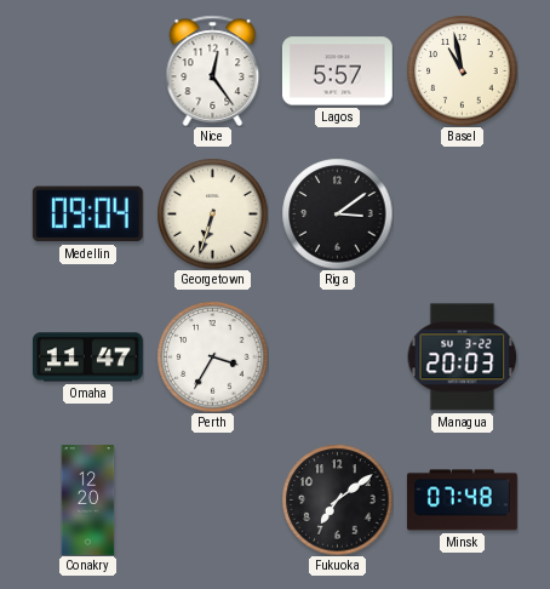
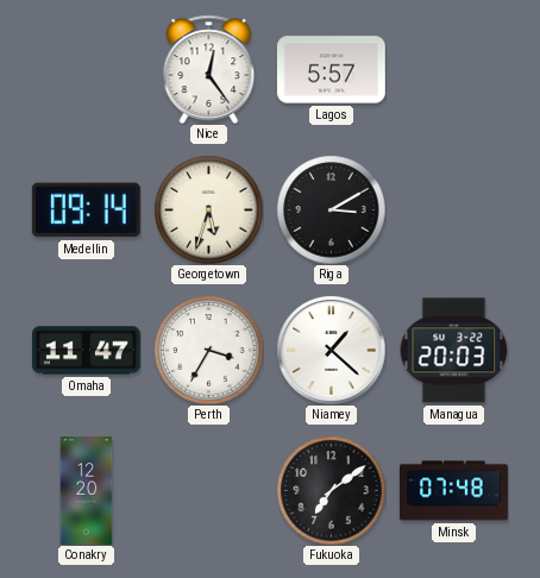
Basel: 10:58 -> none
Medellin: 09:04 -> 09:14
Georgetown: 6:33 -> 5:33
Riga: 3:09 -> 3:10
Niamey: none -> 1:22
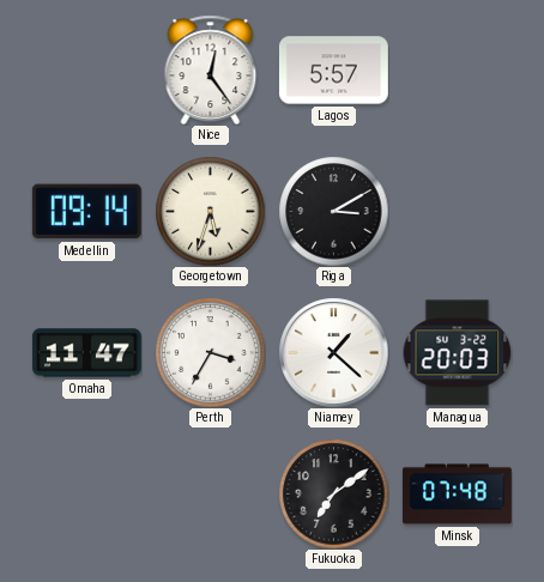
Conakry: 12:20 -> none
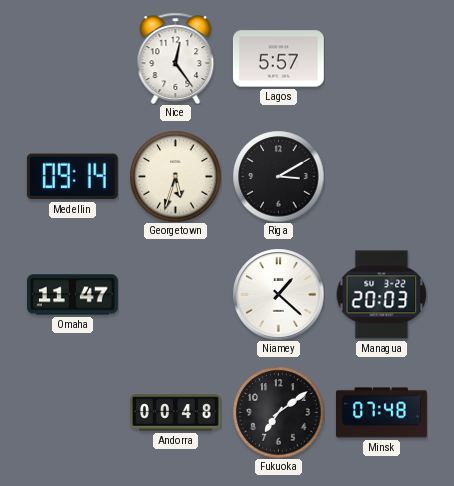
Perth: 3:35 -> none
Andorra: none -> 00:48
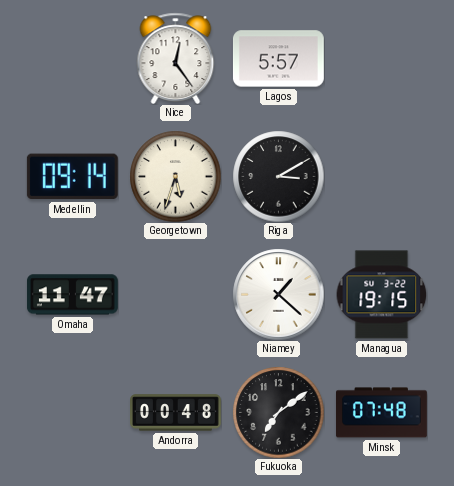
Managua: 20:03 -> 19:15
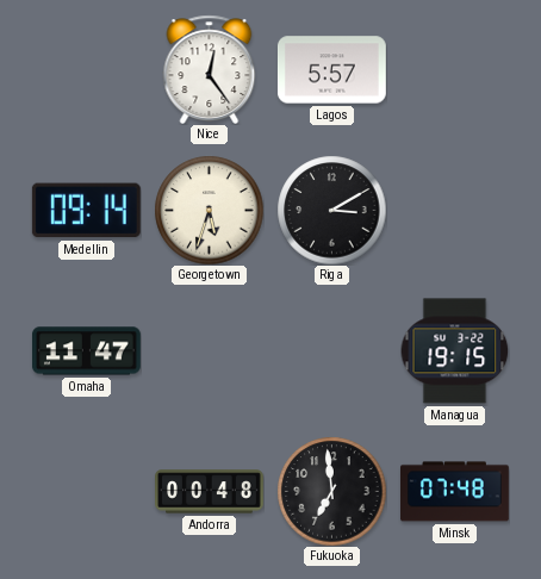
Niamey: 1:22 -> none
Fukuoka: 7:09 -> 6:59
